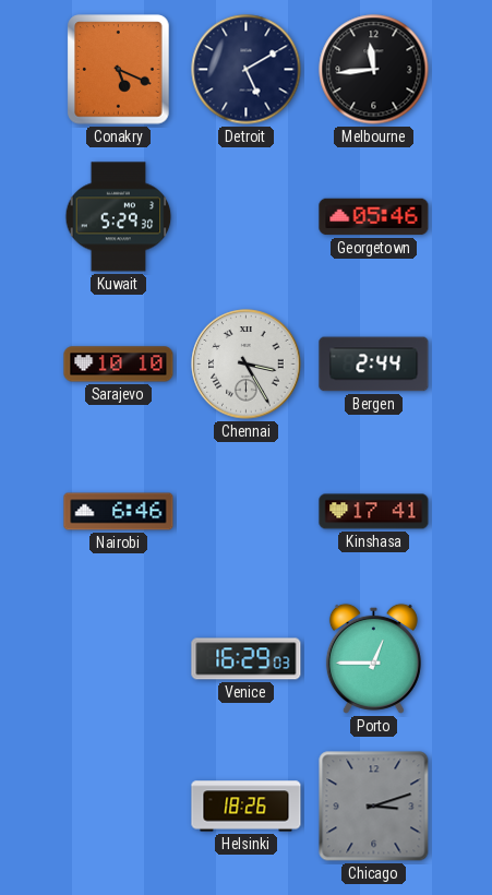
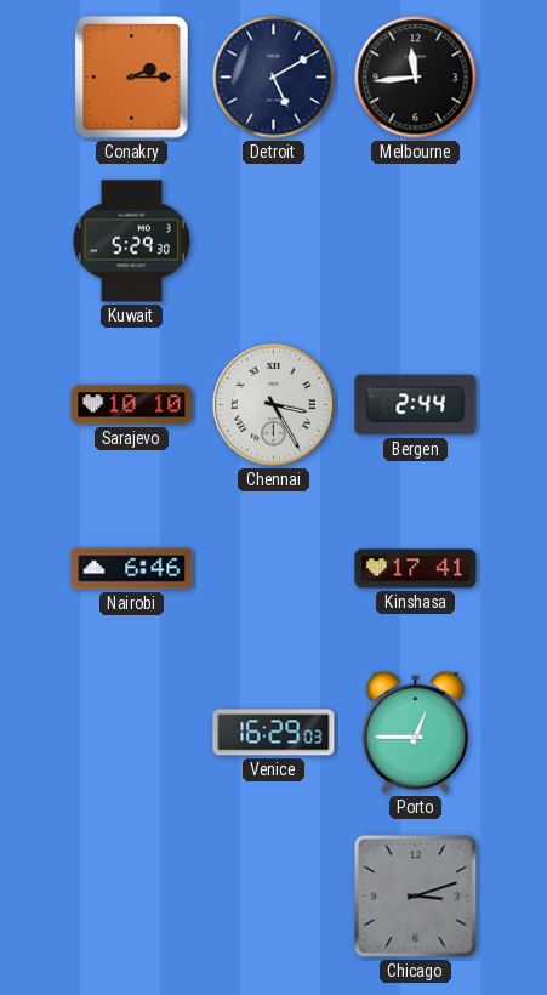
Conakry: 5:19 -> 2:15
Georgetown: 05:46 -> none
Helsinki: 18:26 -> none
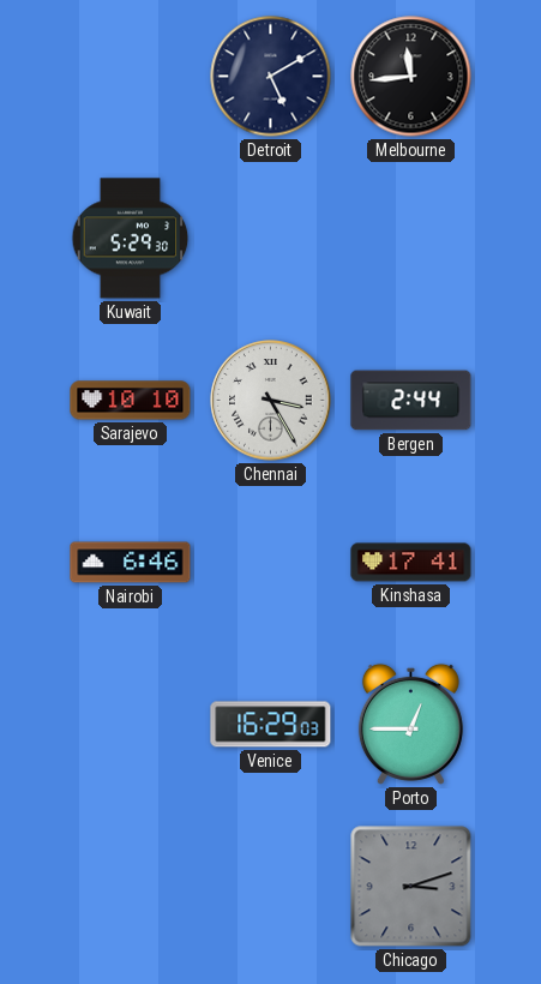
Conakry: 2:15 -> none
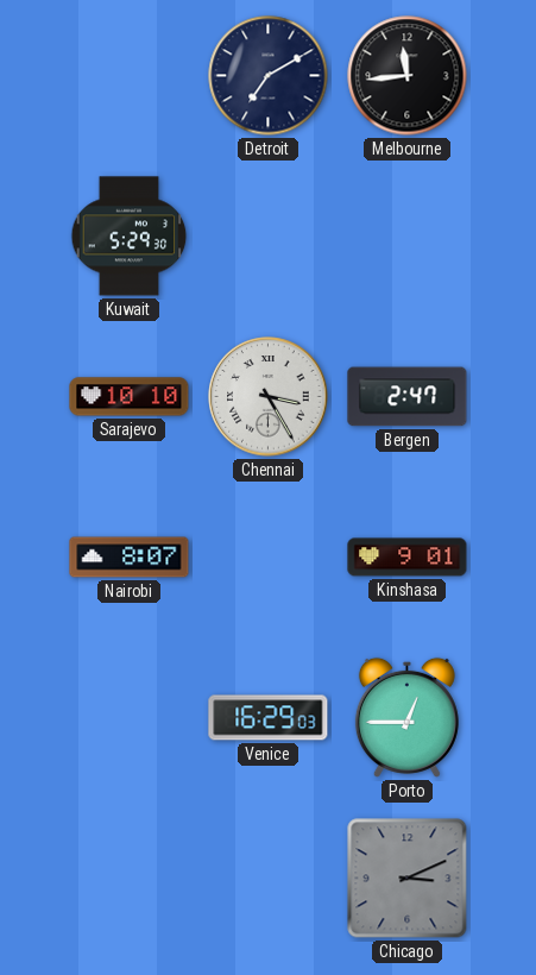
Detroit: 5:10 -> 7:10
Bergen: 2:44 -> 2:47
Nairobi: 6:46 -> 8:07
Kinshasa: 17:41 -> 9:01
Chicago: 3:12 -> 3:11
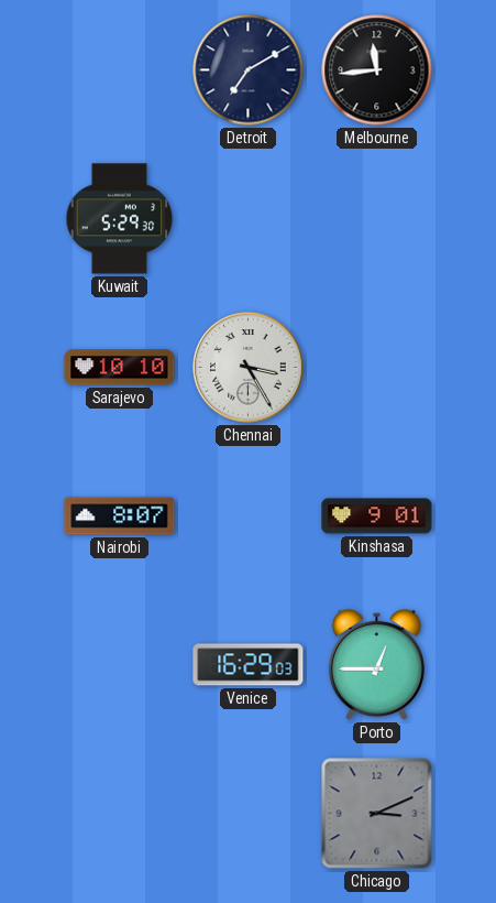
Bergen: 2:47 -> none
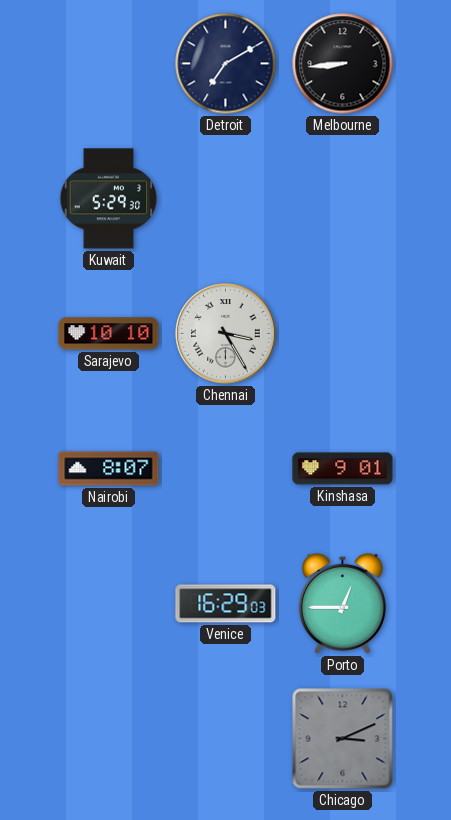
Melbourne: 11:44 -> 8:44
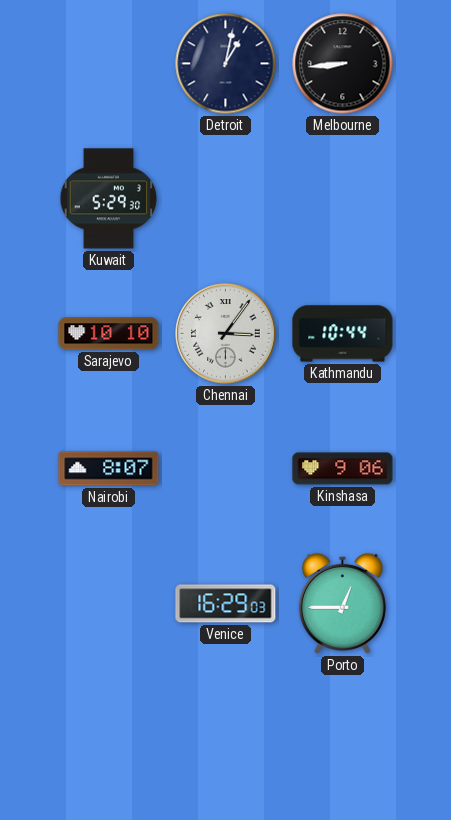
Detroit: 7:10 -> 1:02
Chennai: 3:25 -> 3:06
Kathmandu: none -> 10:44
Kinshasa: 9:01 -> 9:06
Chicago: 3:11 -> none
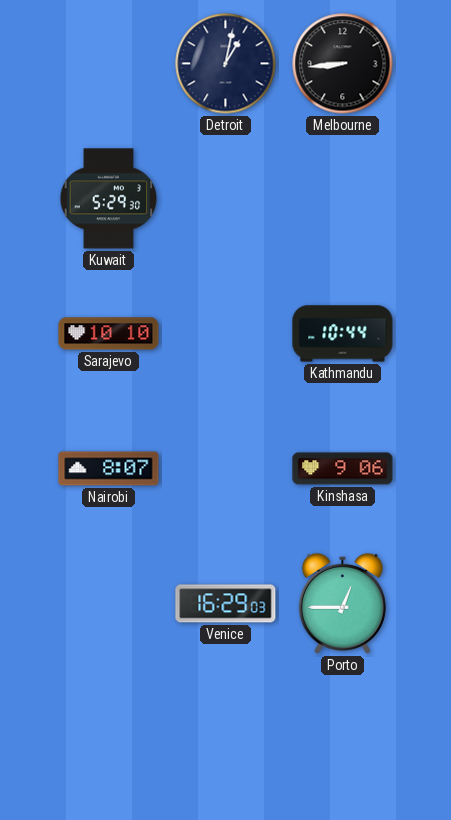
Chennai: 3:06 -> none
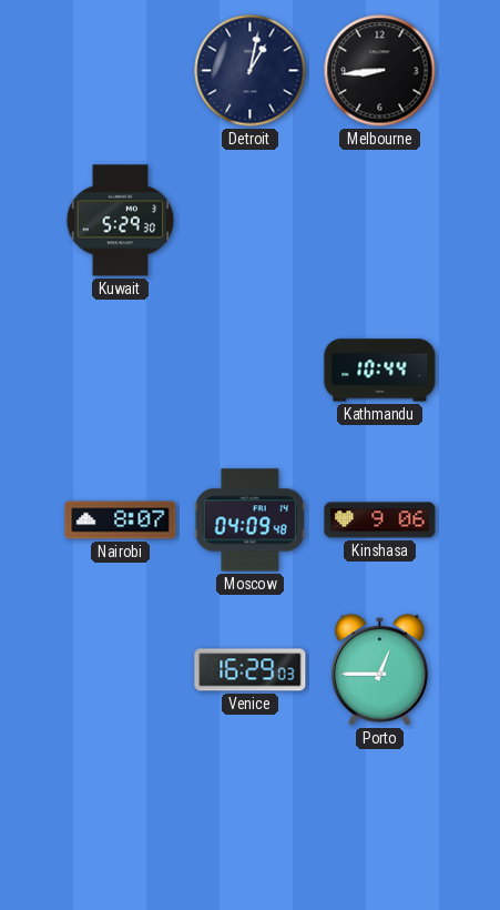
Sarajevo: 10:10 -> none
Moscow: none -> 04:09
